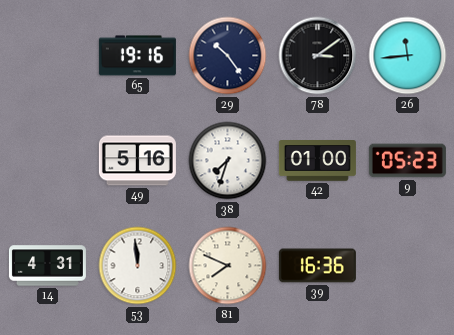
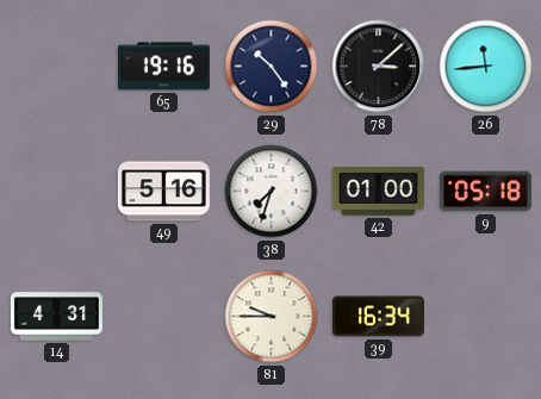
78: 3:09 -> 3:08
9: 05:23 -> 05:18
53: 11:59 -> none
81: 7:49 -> 9:45
39: 16:36 -> 16:34
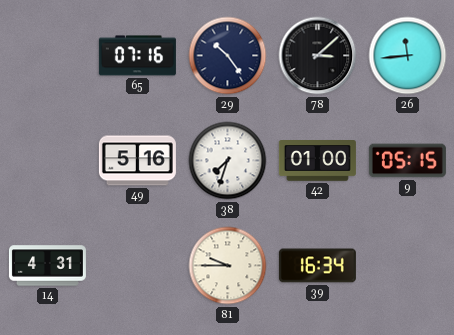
65: 19:16 -> 07:16
9: 05:18 -> 05:15
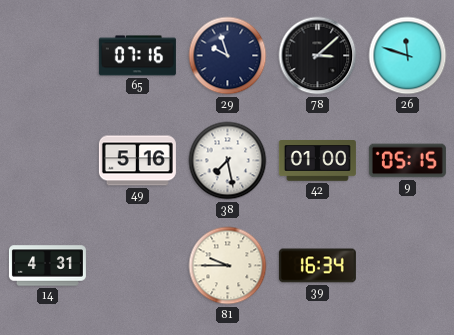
29: 10:24 -> 9:57
26: 11:44 -> 11:48
38: 7:33 -> 7:28
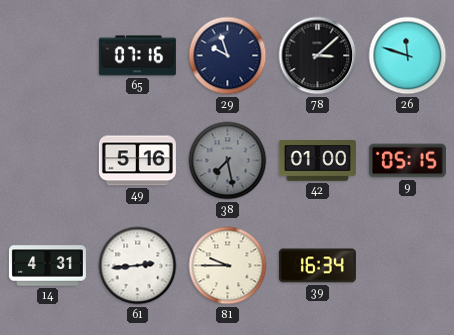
38 dial: white -> grey
61: none -> 2:44
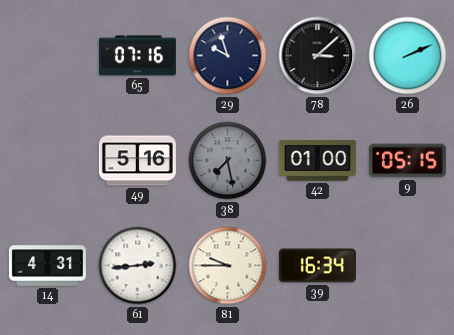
26: 11:48 -> 2:11
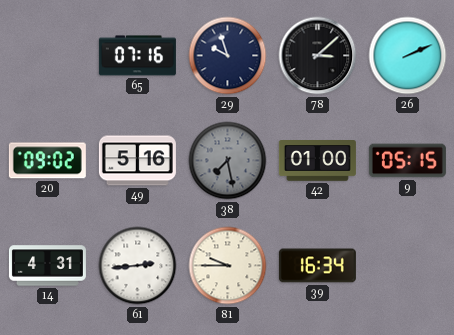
20: none -> 09:02
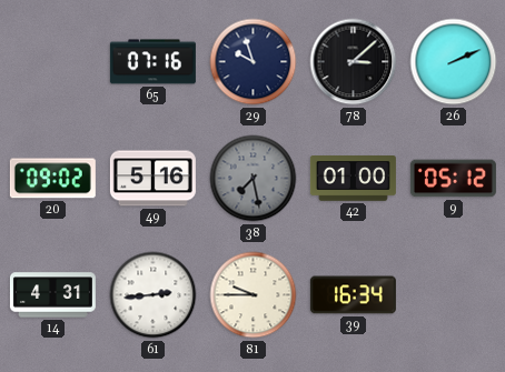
9: 05:15 -> 05:12
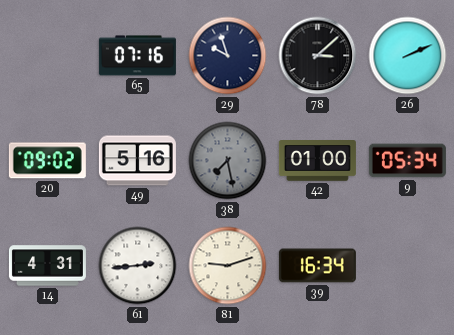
9: 05:12 -> 05:34
81: 9:45 -> 9:12
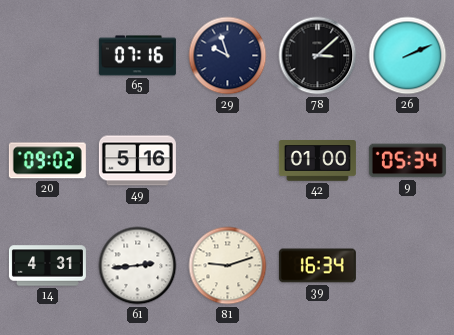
38: 7:28 -> none
